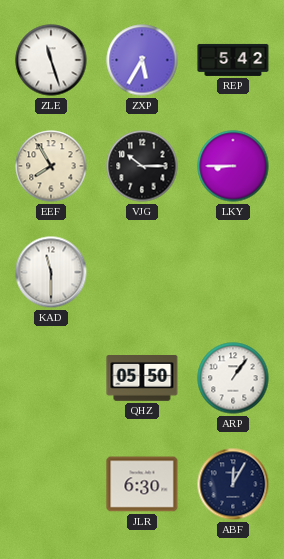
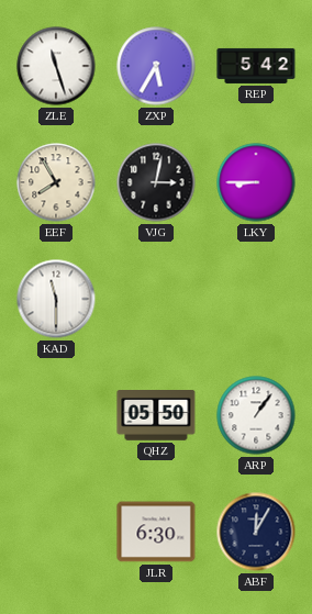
VJG: 10:15 -> 3:02
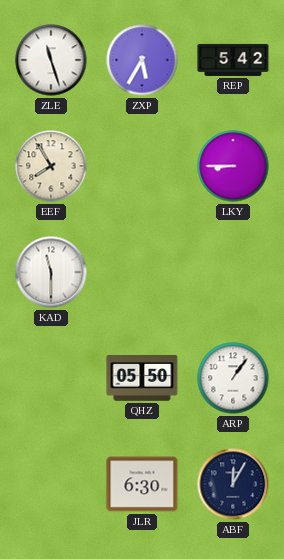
VJG: 3:02 -> none
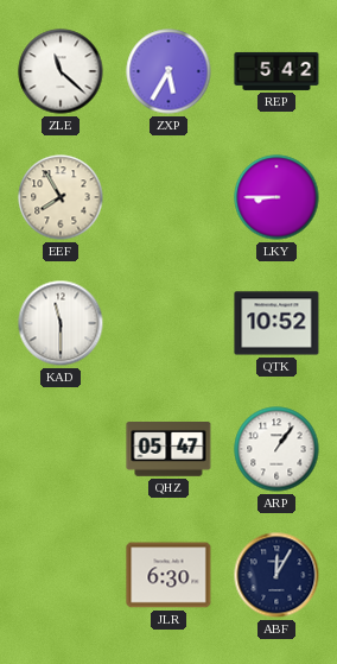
ZLE: 11:27 -> 11:22
QTK: none -> 10:52
QHZ: 05:50 -> 05:47
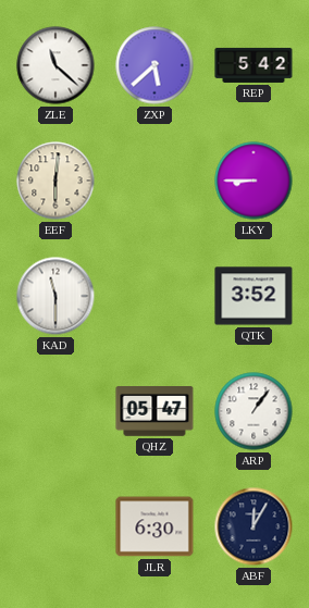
ZXP: 5:35 -> 5:38
EEF: 7:55 -> 6:01
QTK: 10:52 -> 3:52
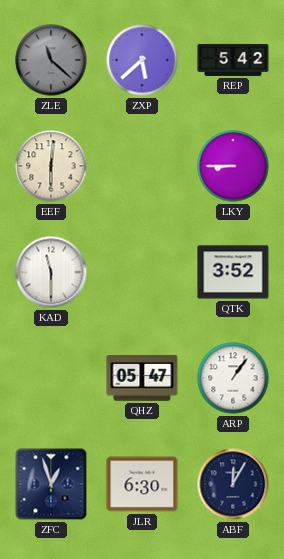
ZLE dial: white -> grey
ZFC: none -> 12:57
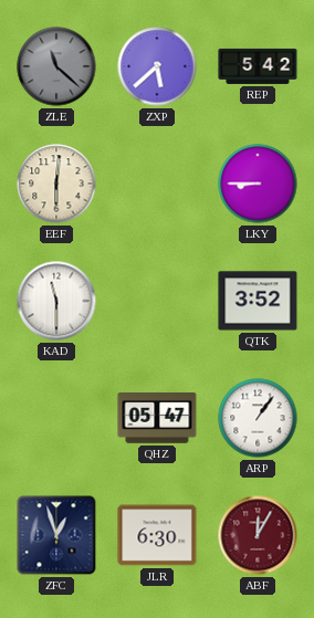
ABF dial: navy -> burgundy
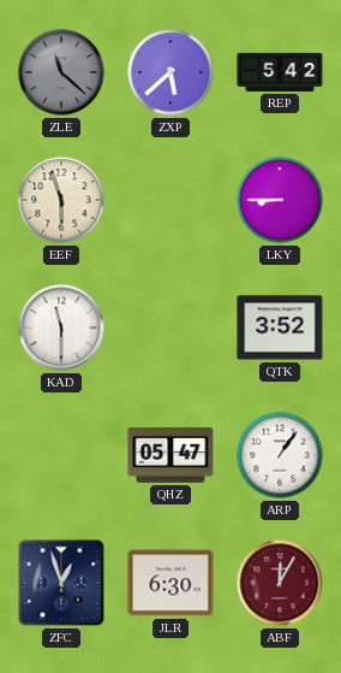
EEF: 6:01 -> 5:57
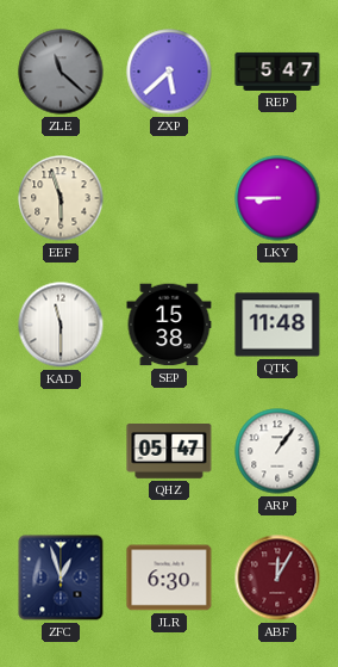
REP: 5:42 -> 5:47
SEP: none -> 15:38
QTK: 3:52 -> 11:48
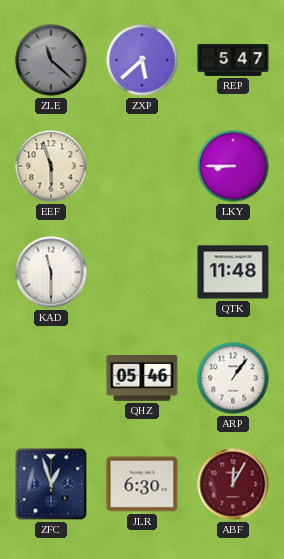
SEP: 15:38 -> none
QHZ: 05:47 -> 05:46
